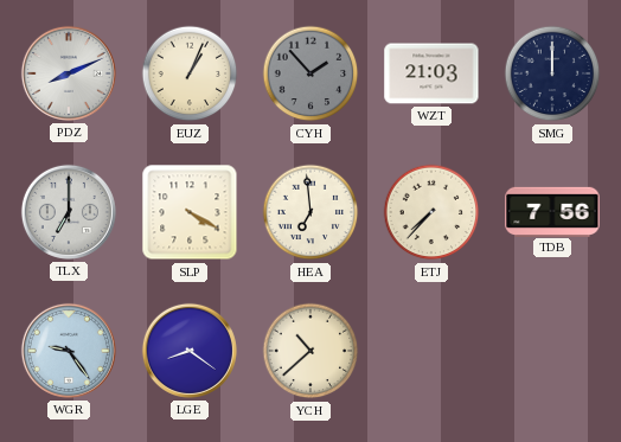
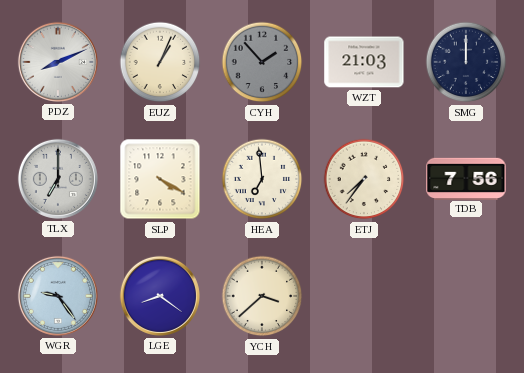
ETJ: 7:37 -> 7:36
YCH: 10:38 -> 3:38
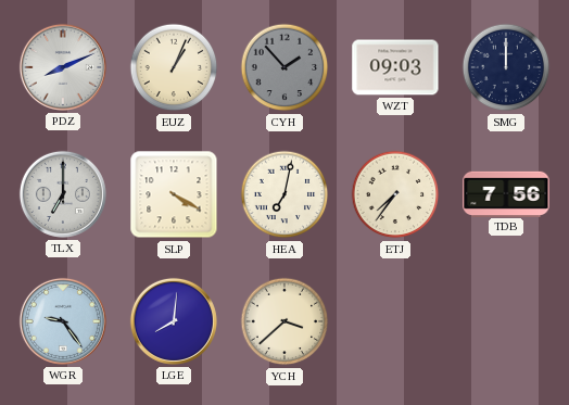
WZT: 21:03 -> 09:03
HEA: 6:59 -> 7:02
LGE: 8:21 -> 8:01
